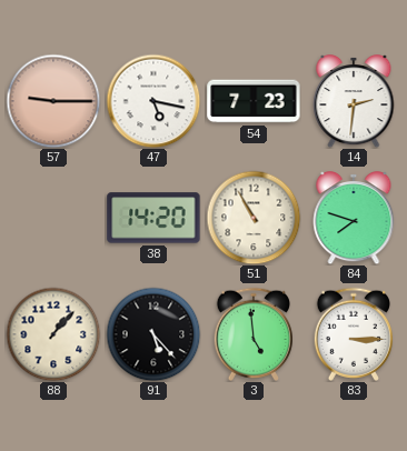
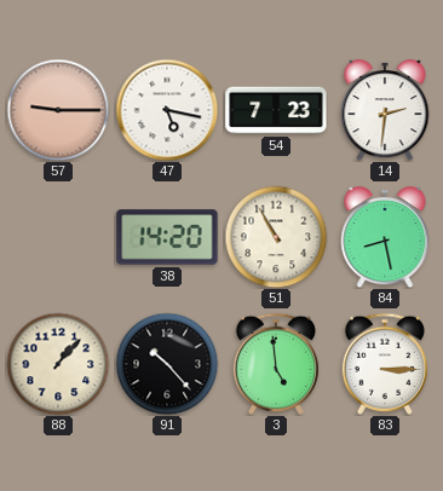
84: 7:48 -> 8:28
91: 5:23 -> 10:23
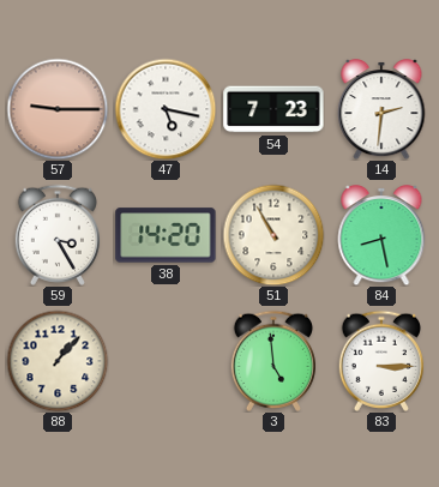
59: none -> 3:25
91: 10:23 -> none
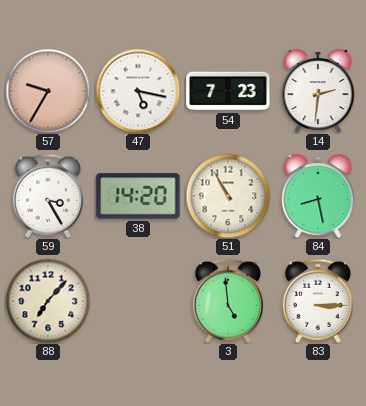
57: 9:15 -> 9:35
88: 1:07 -> 7:07
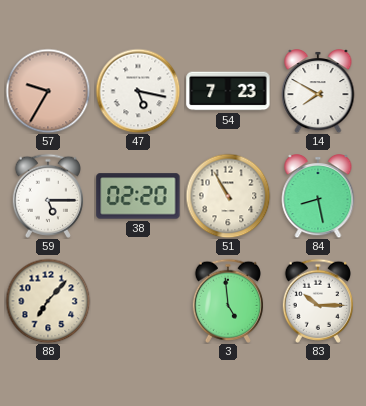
14: 2:31 -> 7:50
59: 3:25 -> 5:15
38: 14:20 -> 02:20
83: 3:15 -> 10:15
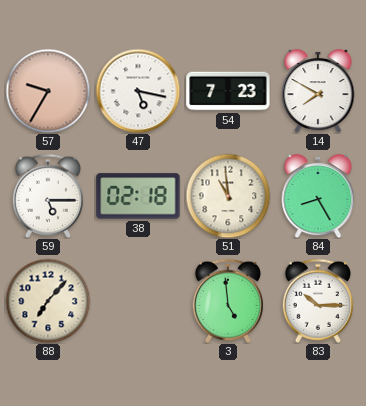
38: 02:20 -> 02:18
51: 10:55 -> 10:59
84: 8:28 -> 8:25
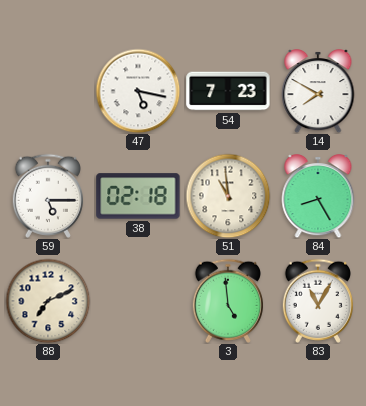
57: 9:35 -> none
88: 7:07 -> 7:11
83: 10:15 -> 11:05
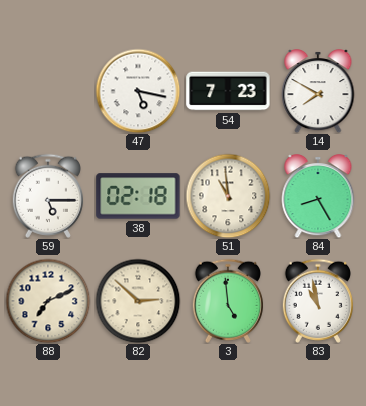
82: none -> 2:52
83: 11:05 -> 10:58
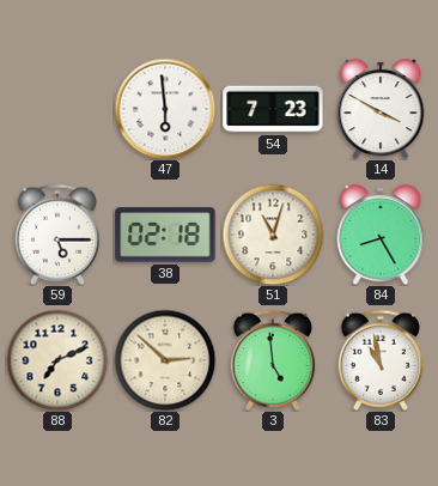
47: 5:17 -> 5:59
14: 7:50 -> 3:50
51: 10:59 -> 11:03
